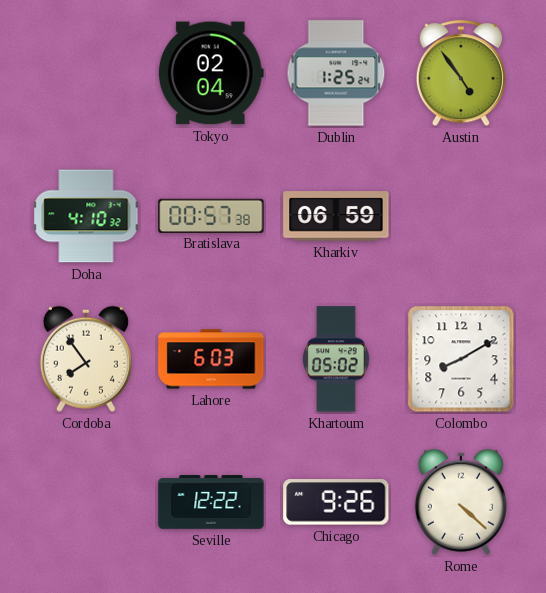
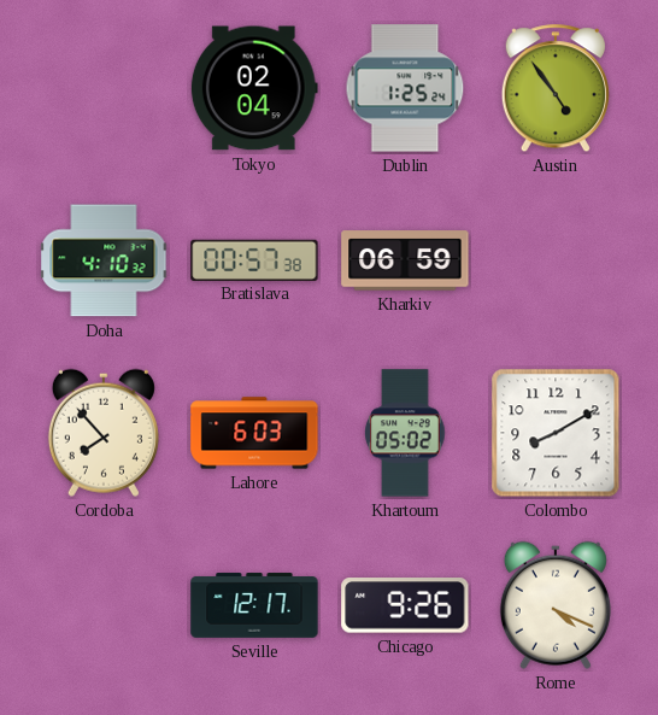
Cordoba: 7:54 -> 7:53
Seville: 12:22 -> 12:17
Rome: 4:22 -> 4:19
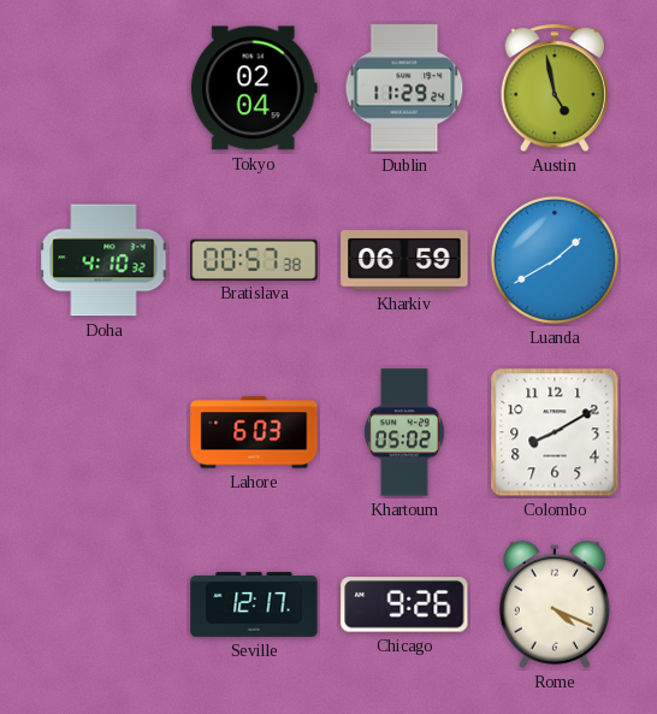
Dublin: 1:25 -> 11:29
Austin: 4:54 -> 4:58
Luanda: none -> 1:40
Cordoba: 7:53 -> none
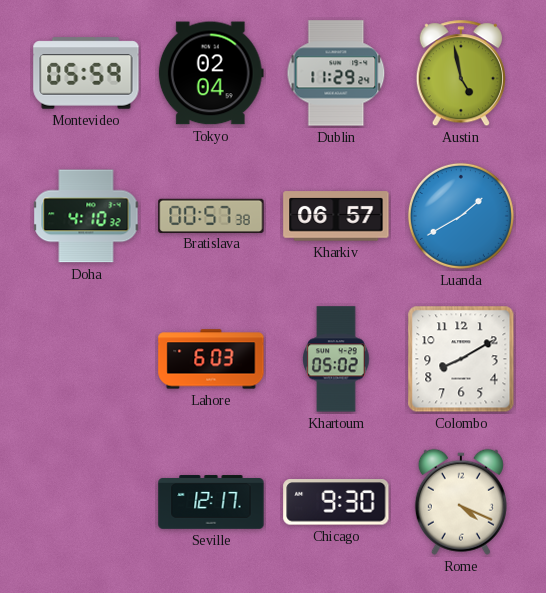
Montevideo: none -> 05:59
Kharkiv: 06:59 -> 06:57
Chicago: 9:26 -> 9:30
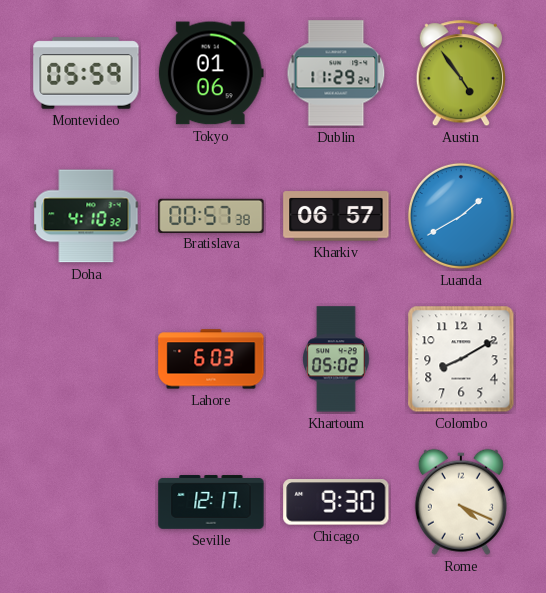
Tokyo: 02:04 -> 01:06
Austin: 4:58 -> 4:54
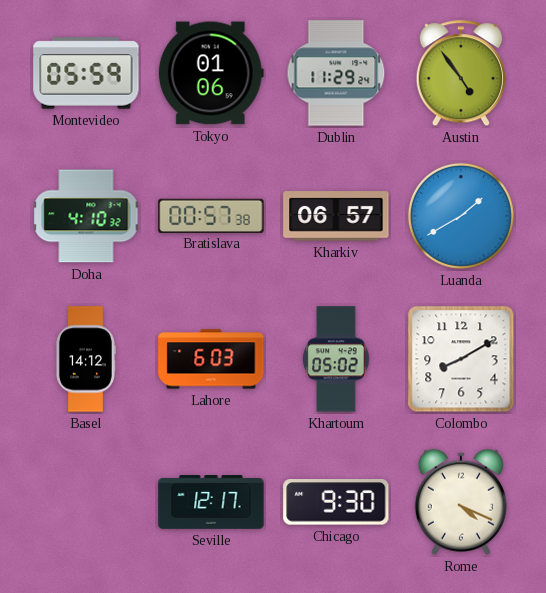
Basel: none -> 14:12
